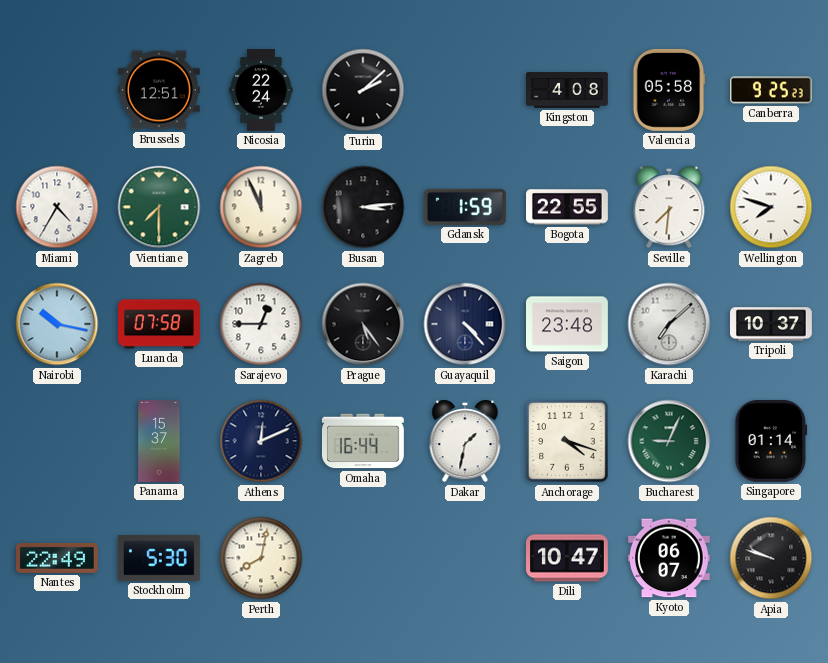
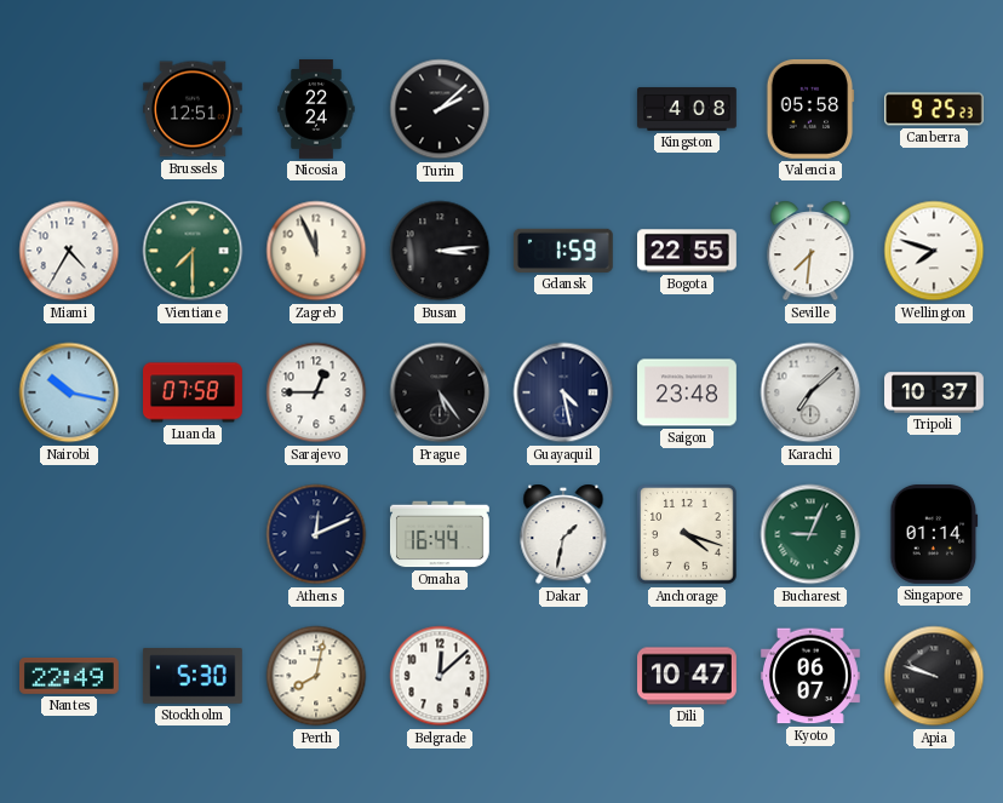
Guayaquil: 4:23 -> 4:28
Panama: 15:37 -> none
Belgrade: none -> 12:08
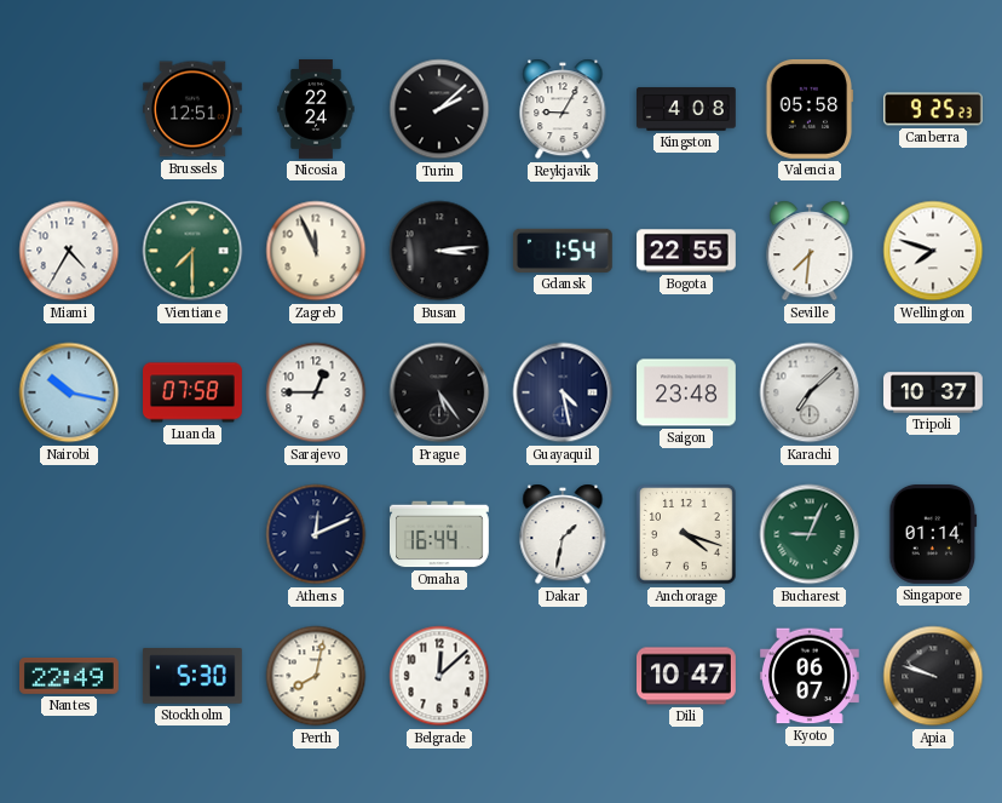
Reykjavik: none -> 9:05
Gdansk: 1:59 -> 1:54
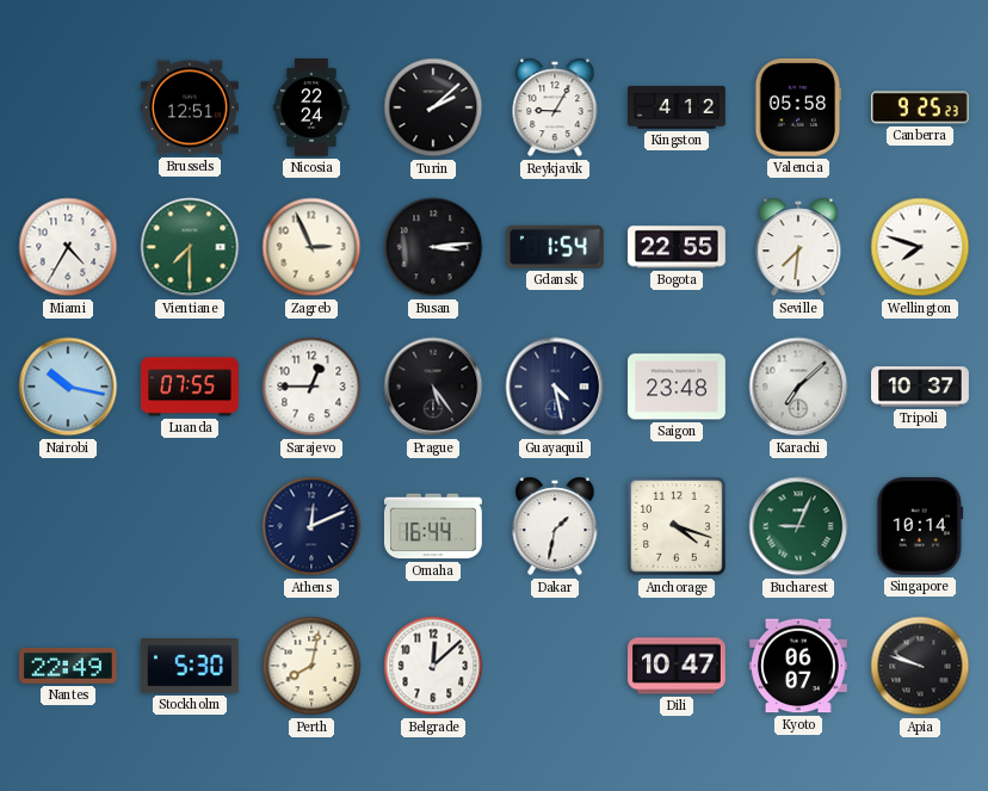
Kingston: 4:08 -> 4:12
Zagreb: 11:56 -> 2:56
Luanda: 07:58 -> 07:55
Singapore: 01:14 -> 10:14
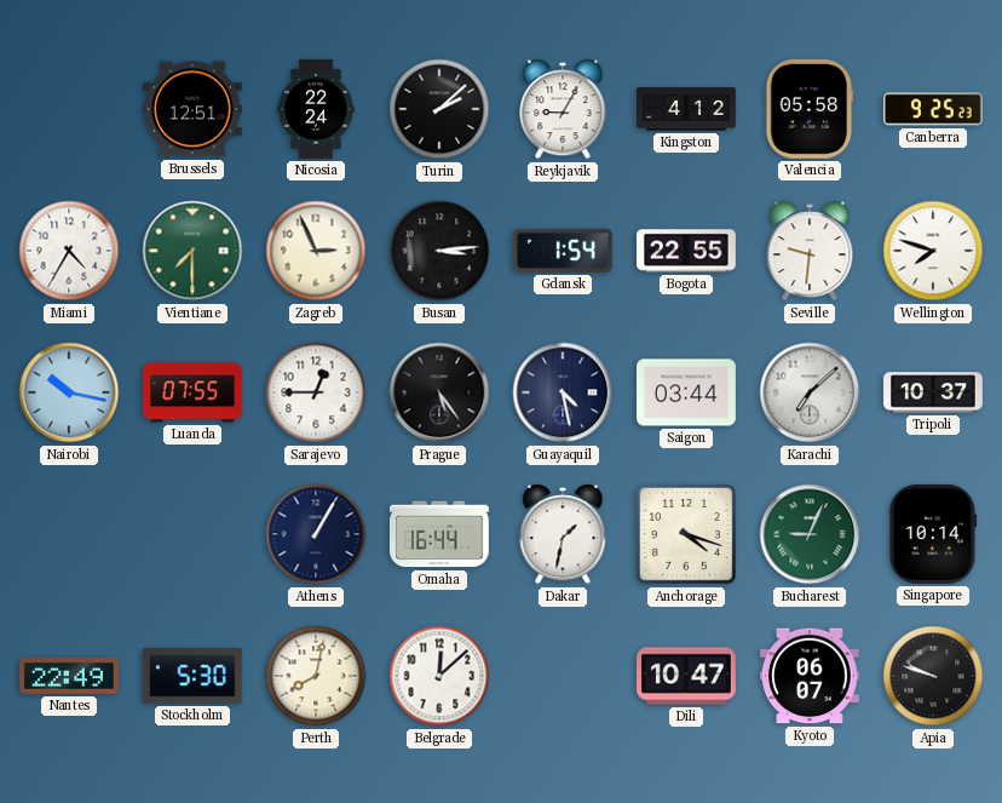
Seville: 7:31 -> 9:31
Saigon: 23:48 -> 03:44
Athens: 12:11 -> 1:05
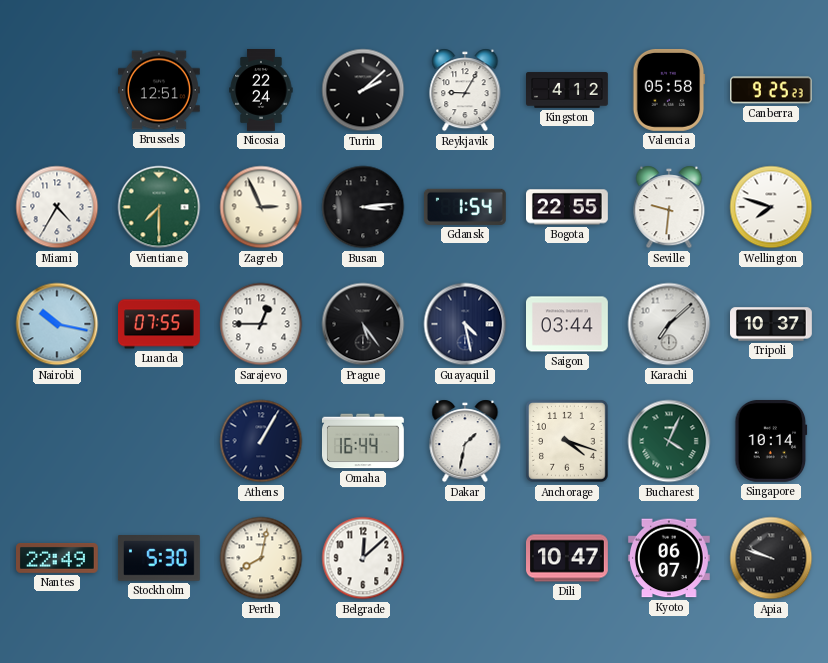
Bucharest: 9:04 -> 4:04
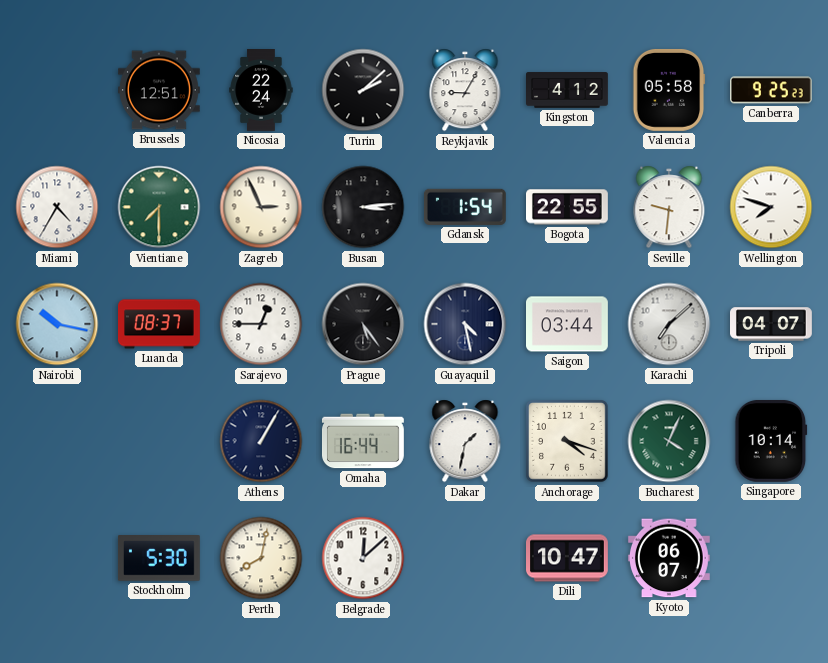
Luanda: 07:55 -> 08:37
Tripoli: 10:37 -> 04:07
Nantes: 22:49 -> none
Apia: 9:48 -> none
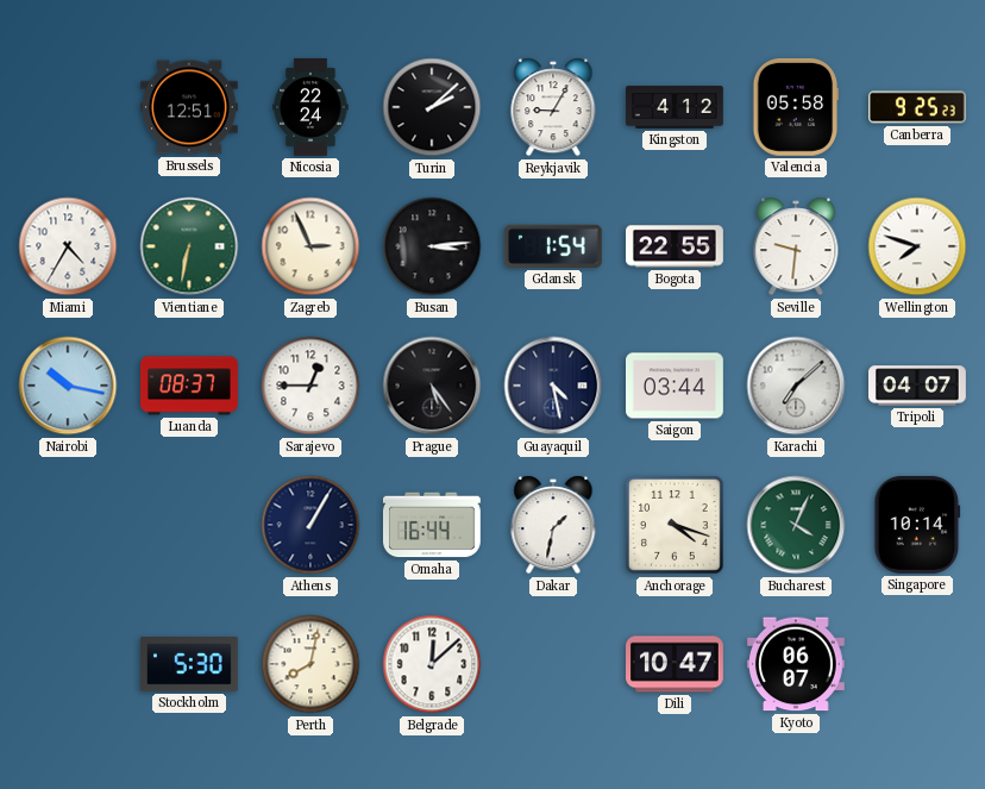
Vientiane: 7:30 -> 6:32
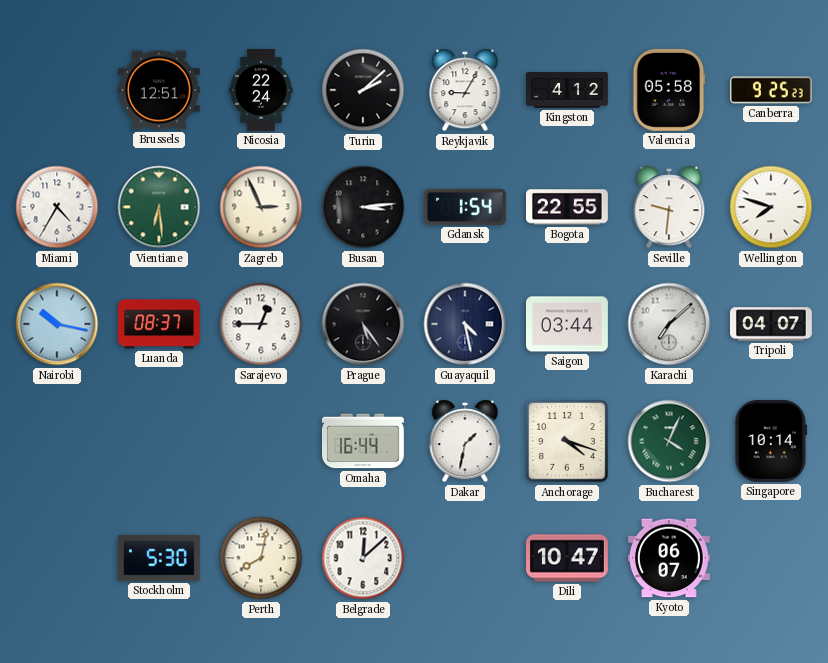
Vientiane: 6:32 -> 6:29
Athens: 1:05 -> none
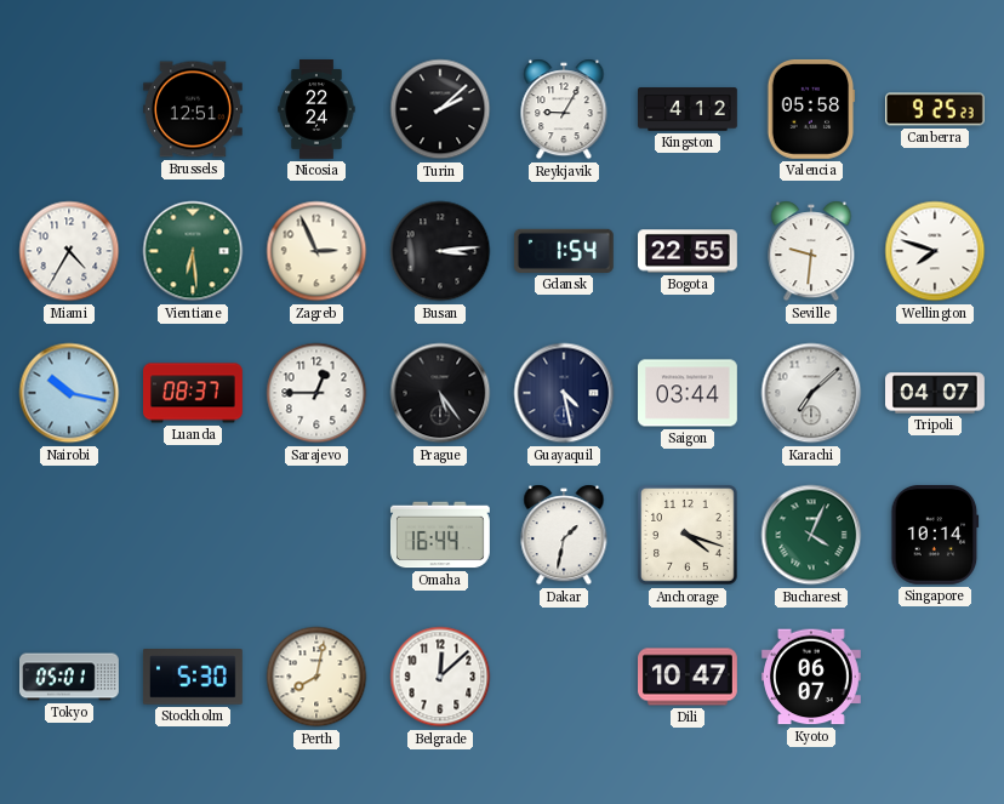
Tokyo: none -> 05:01
